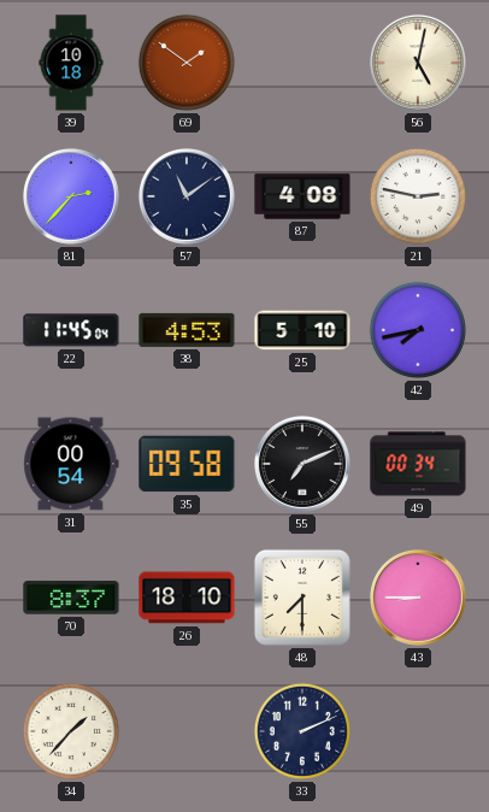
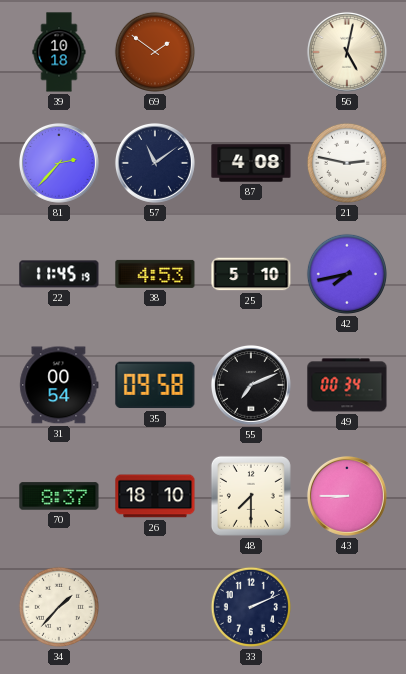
22: 11:45:04 -> 11:45:19
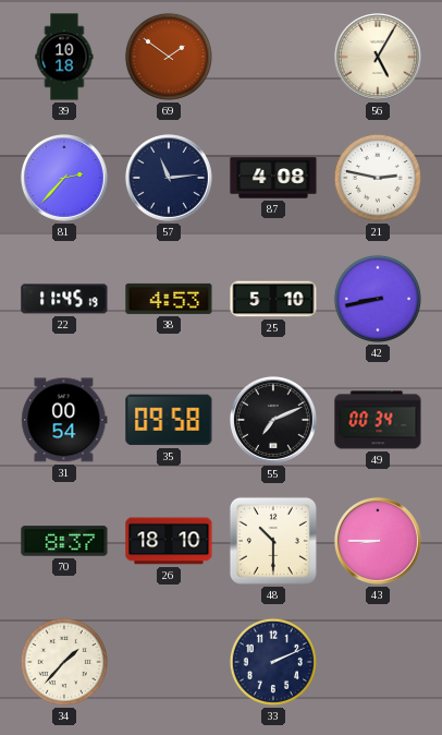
56: 5:02 -> 5:05
57: 11:09 -> 11:14
42: 7:43 -> 8:43
48: 7:30 -> 10:30
